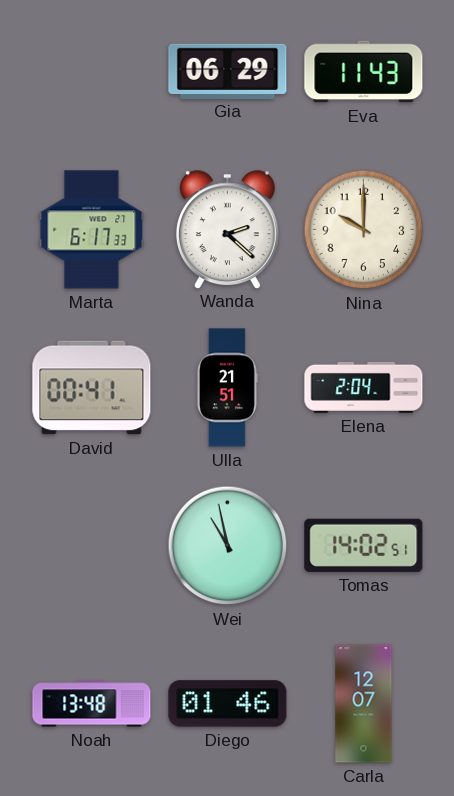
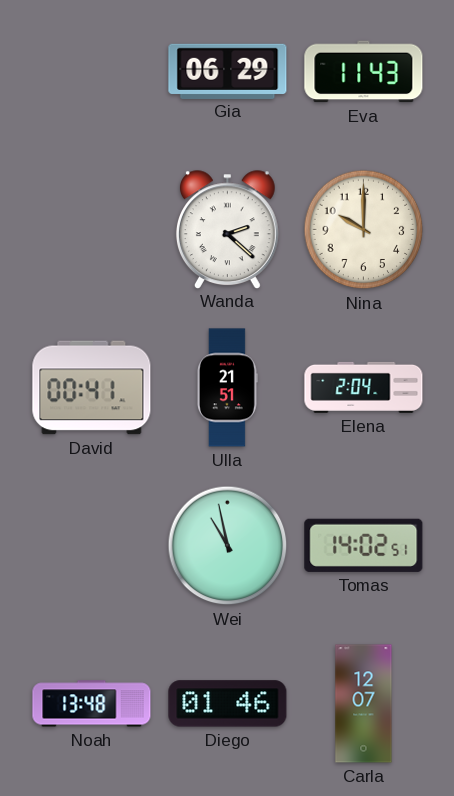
Marta: 6:17 -> none
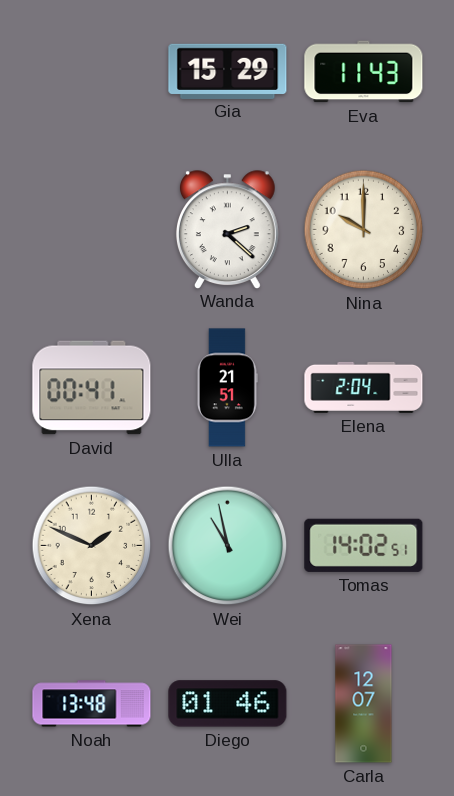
Gia: 06:29 -> 15:29
Xena: none -> 1:49
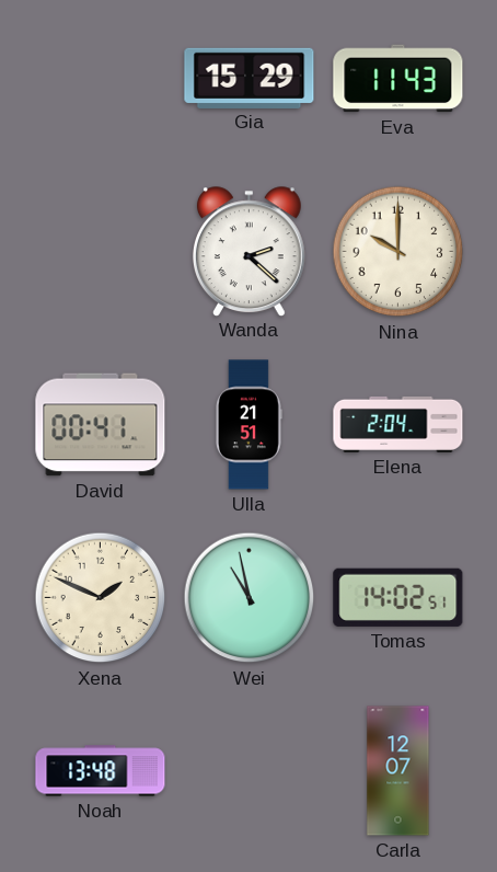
Diego: 01:46 -> none
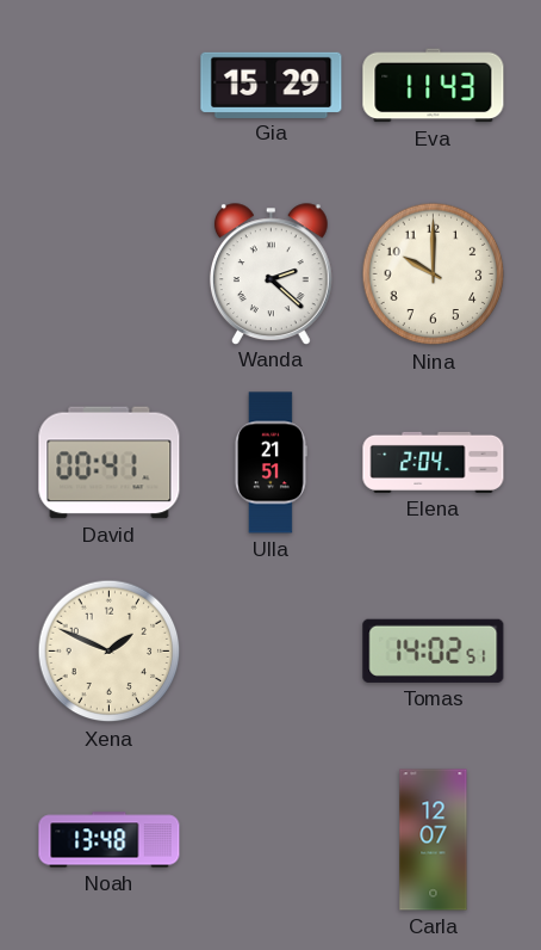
Wei: 10:58 -> none
